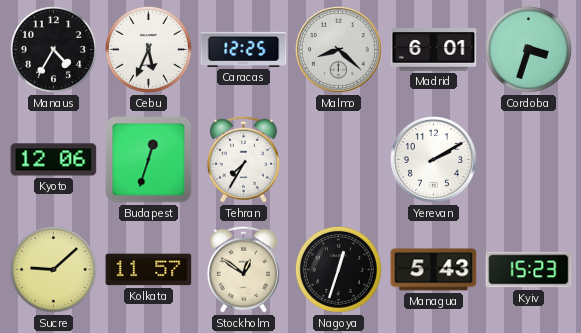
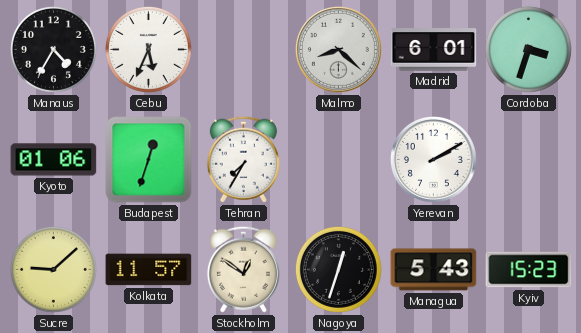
Caracas: 12:25 -> none
Kyoto: 12:06 -> 01:06
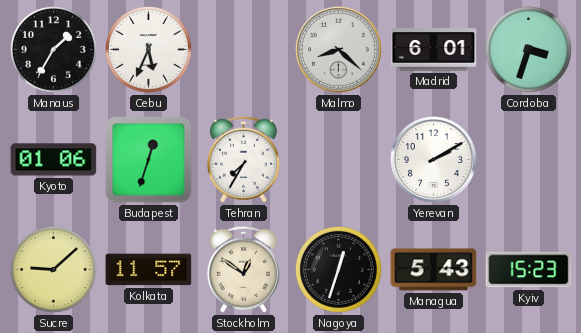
Manaus: 4:35 -> 1:35
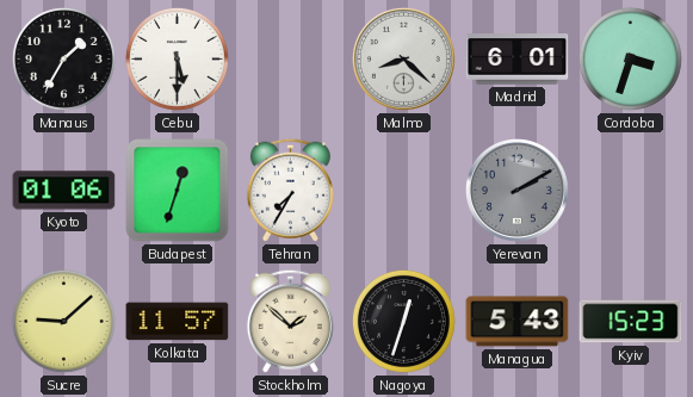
Cebu: 5:34 -> 5:30
Yerevan dial: white -> grey
Stockholm: 12:51 -> 1:52
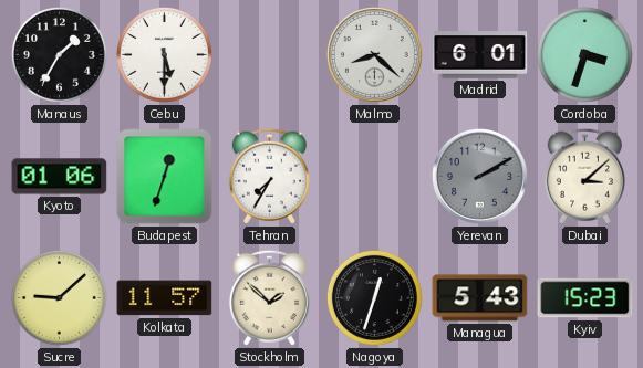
Dubai: none -> 3:08
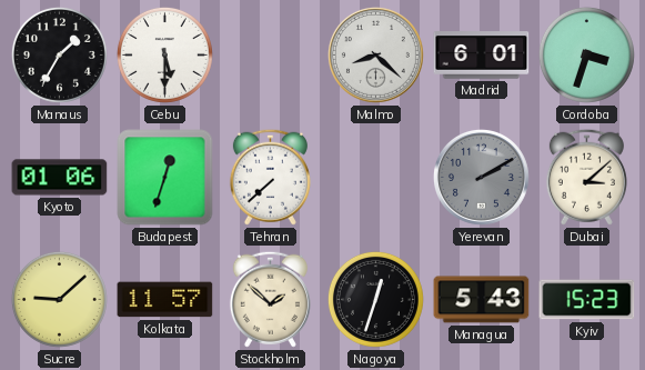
Tehran: 7:35 -> 7:38
